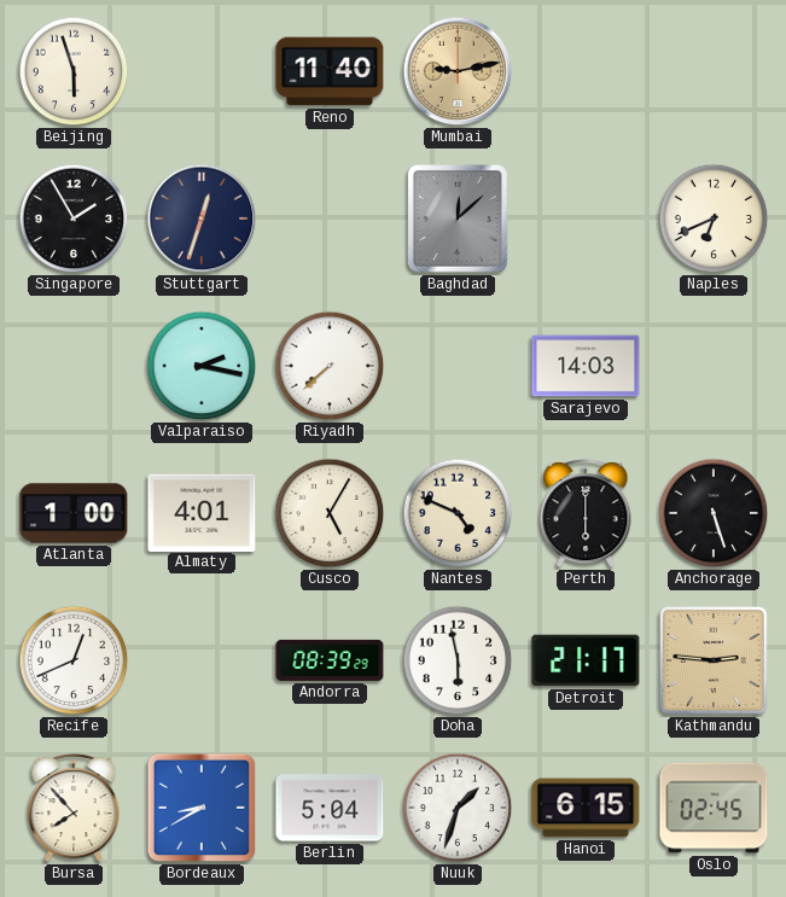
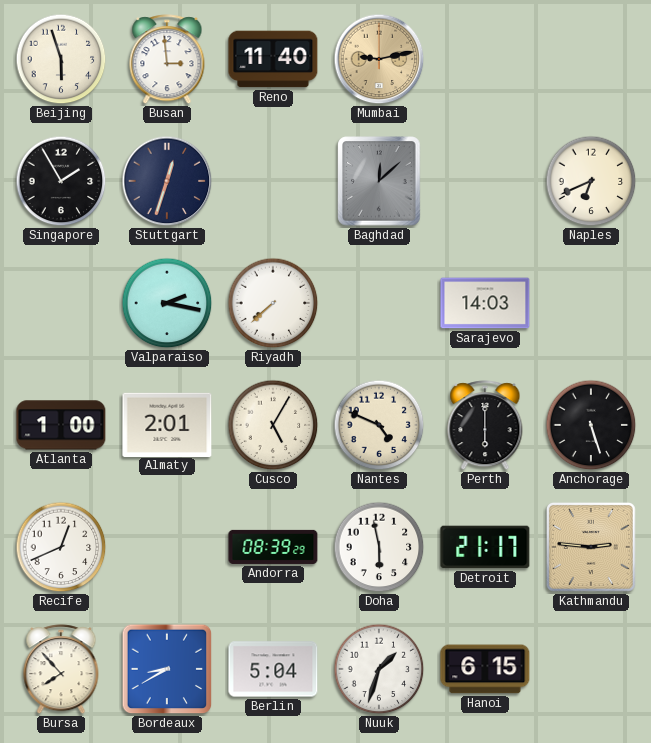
Busan: none -> 2:59
Almaty: 4:01 -> 2:01
Oslo: 02:45 -> none
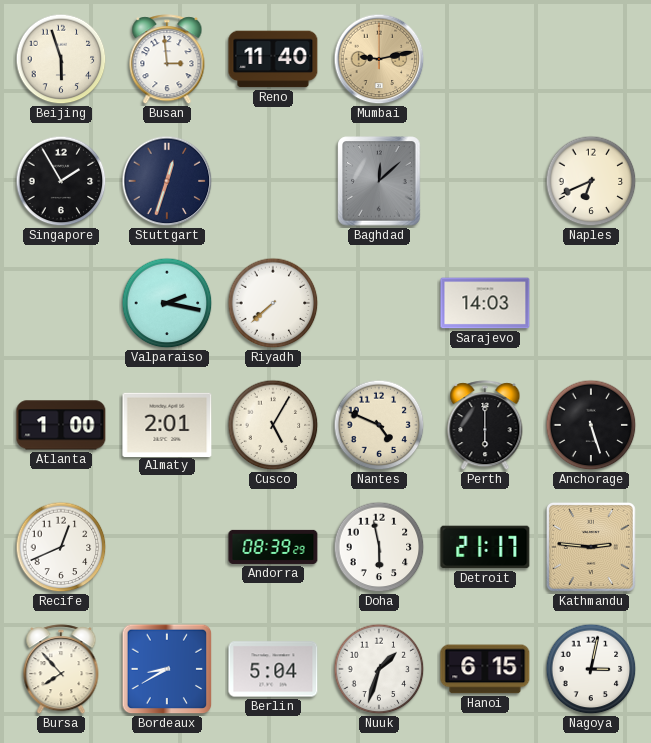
Nagoya: none -> 3:02
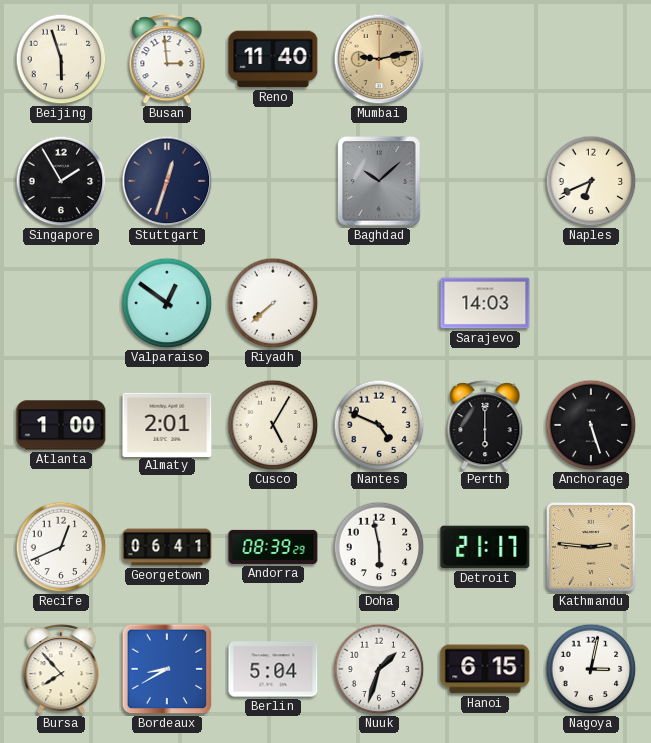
Baghdad: 12:08 -> 10:08
Valparaiso: 2:17 -> 12:51
Georgetown: none -> 06:41
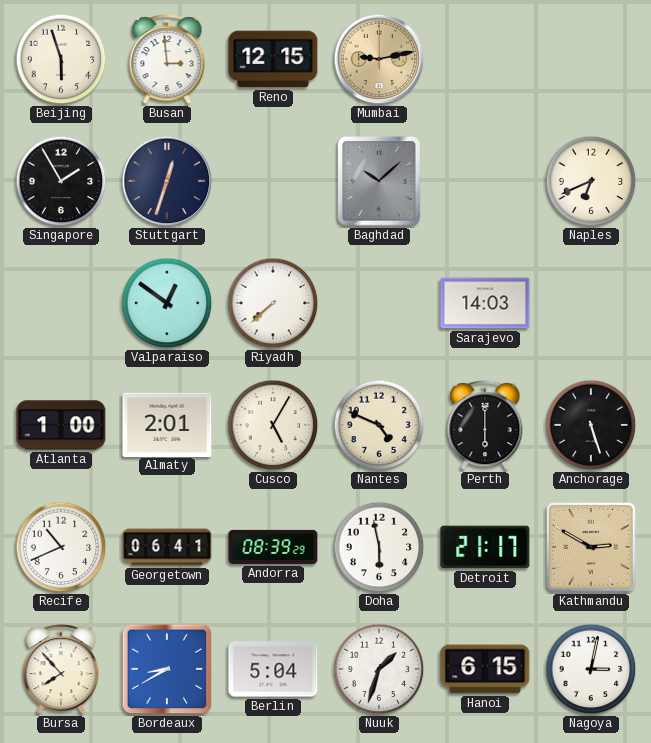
Reno: 11:40 -> 12:15
Recife: 12:41 -> 10:41
Kathmandu: 2:46 -> 2:50
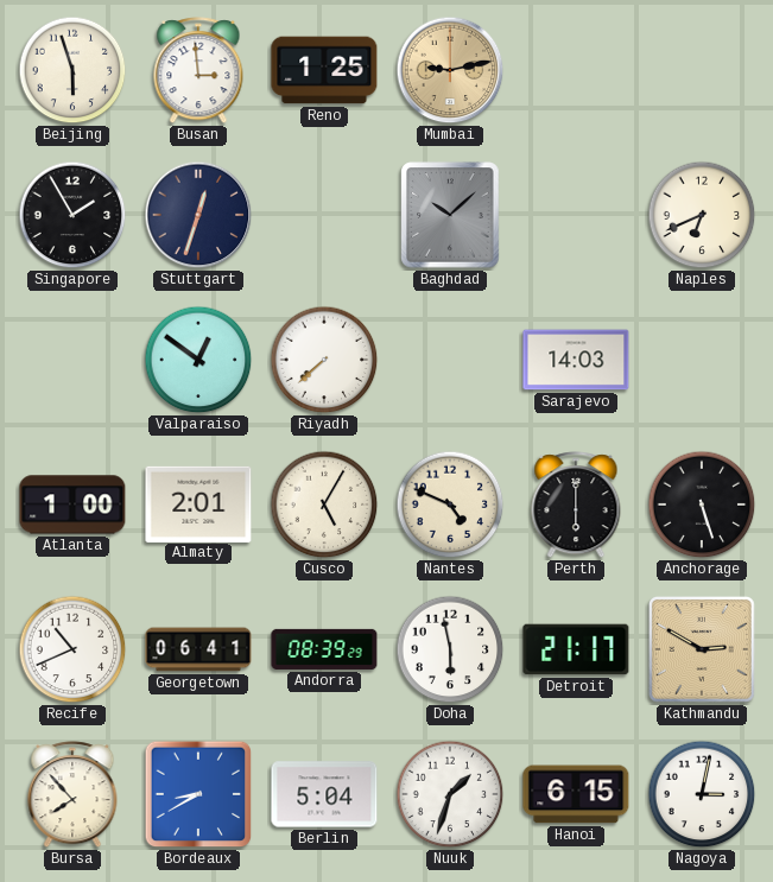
Reno: 12:15 -> 1:25
